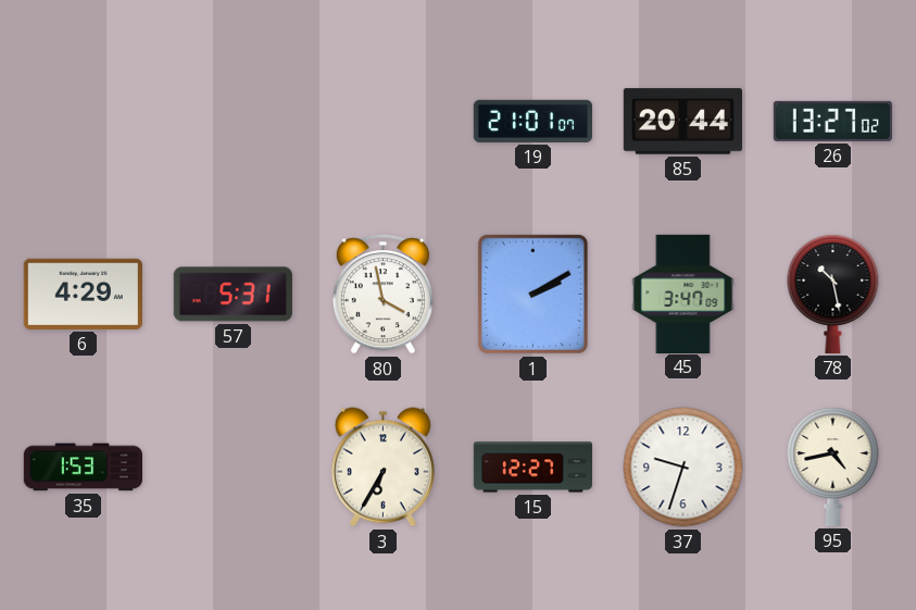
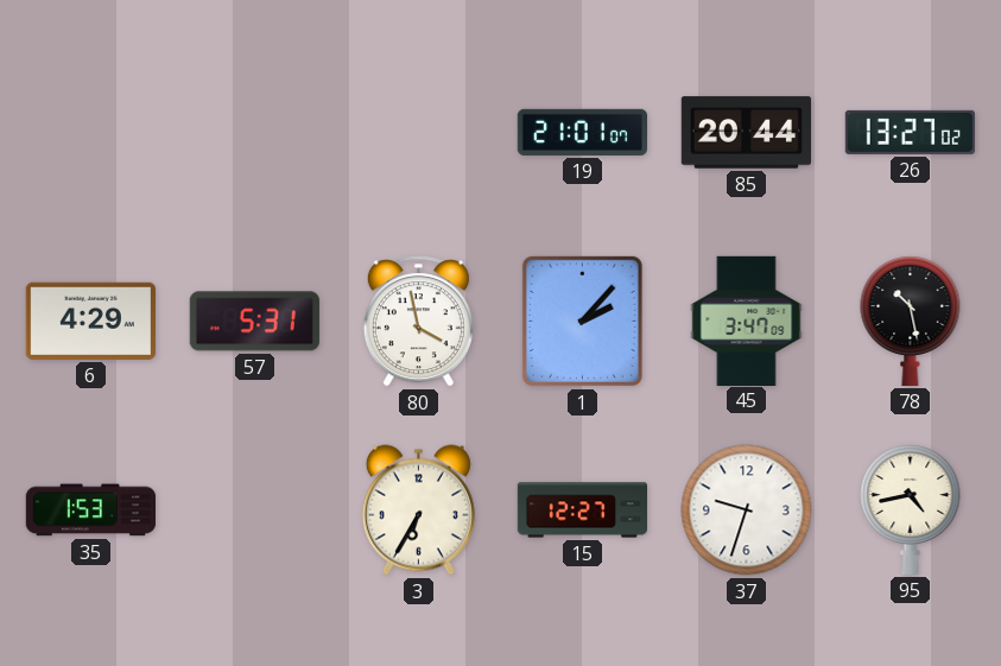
1: 2:10 -> 2:07
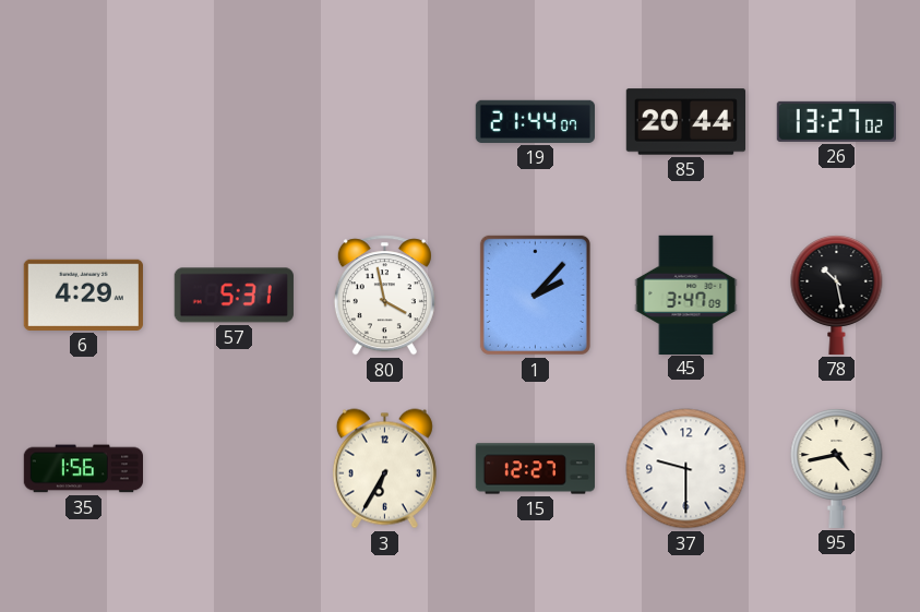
19: 21:01 -> 21:44
35: 1:53 -> 1:56
37: 9:33 -> 9:30
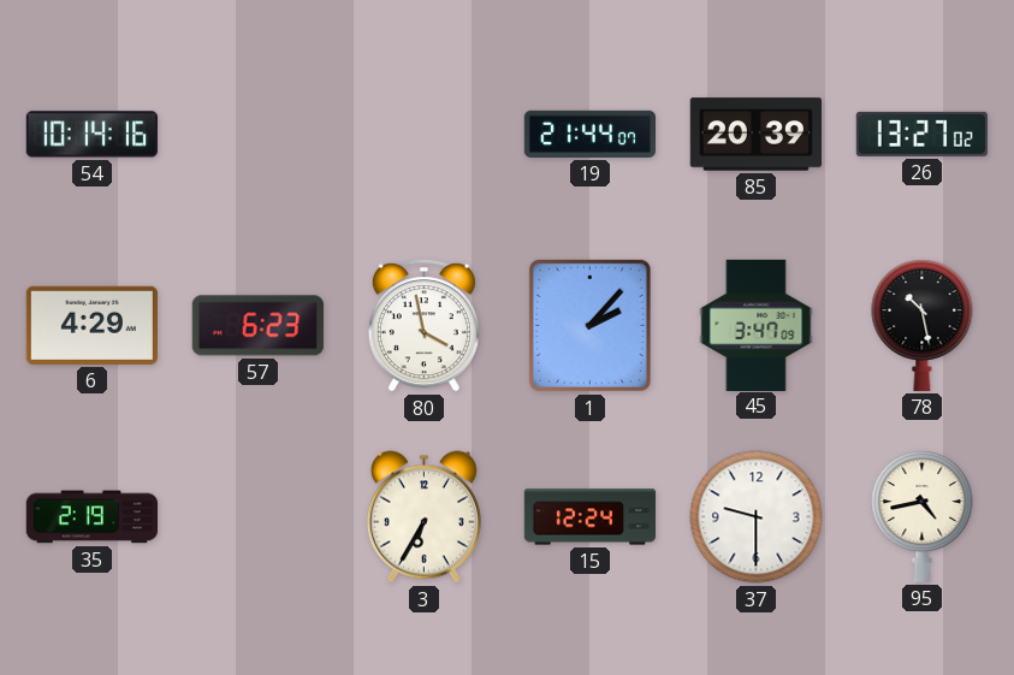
54: none -> 10:14
85: 20:44 -> 20:39
57: 5:31 -> 6:23
35: 1:56 -> 2:19
15: 12:27 -> 12:24
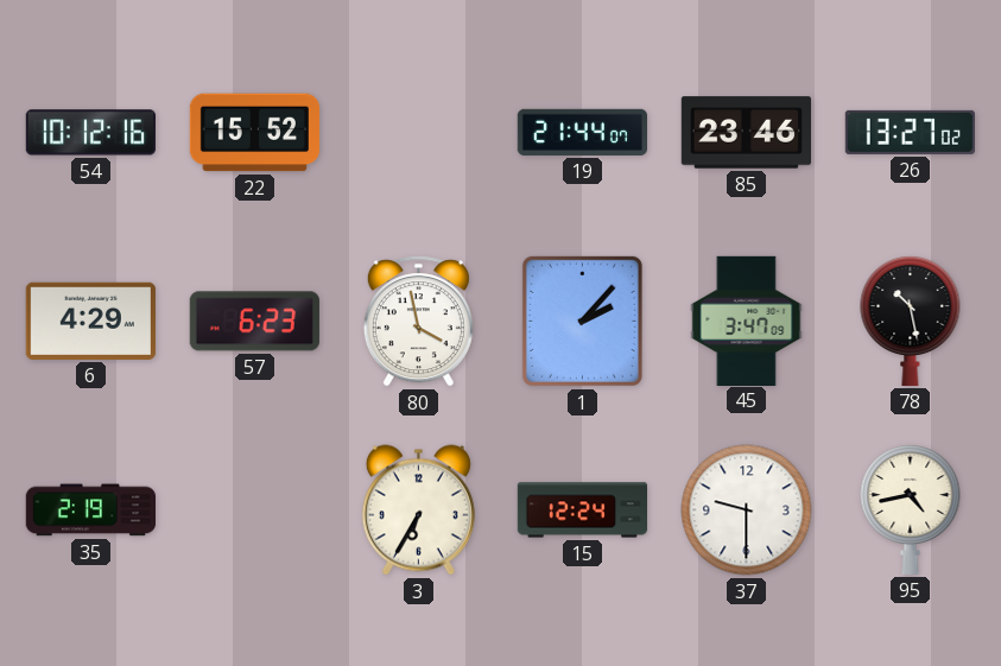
54: 10:14 -> 10:12
22: none -> 15:52
85: 20:39 -> 23:46
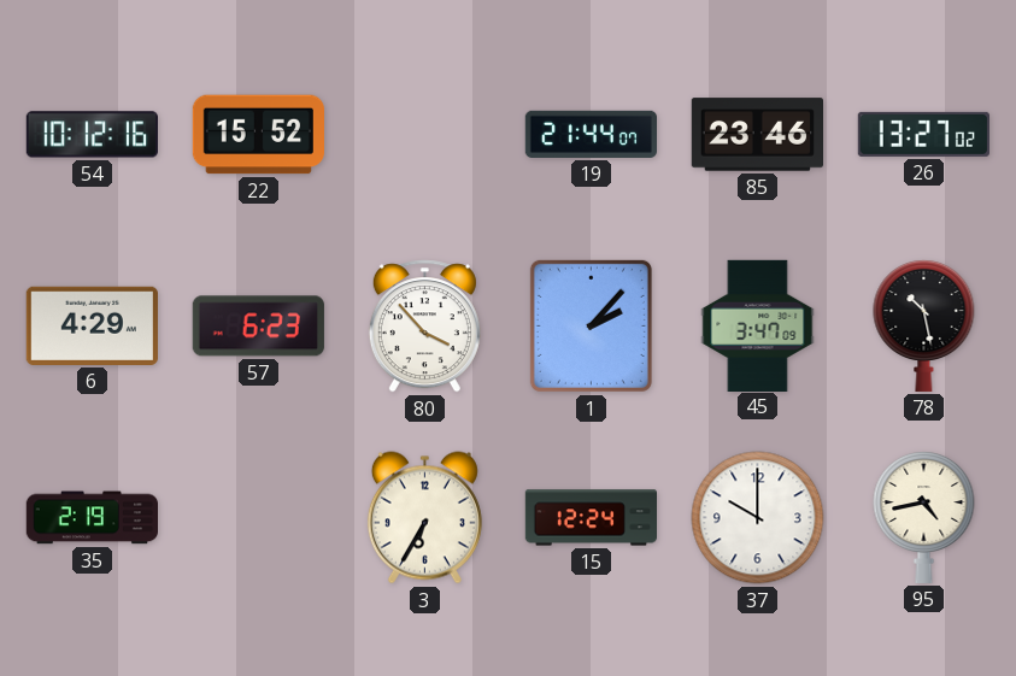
80: 3:58 -> 3:53
37: 9:30 -> 10:00
